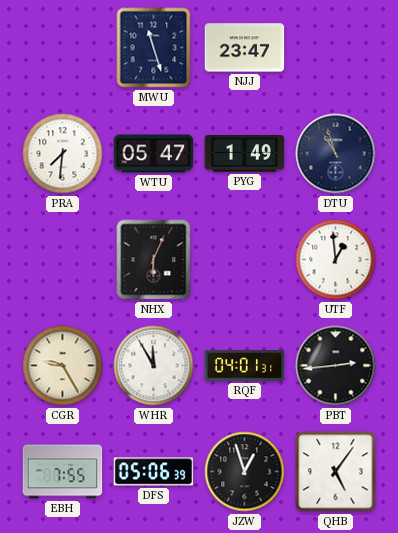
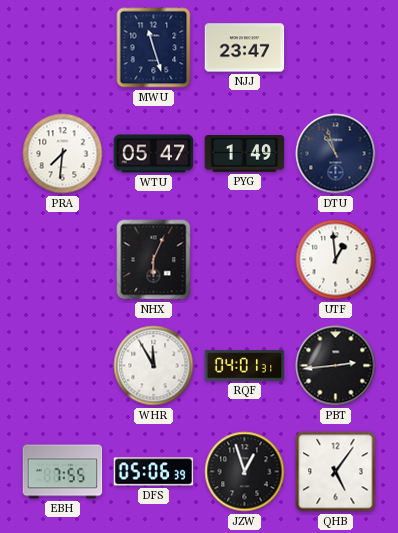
CGR: 9:25 -> none
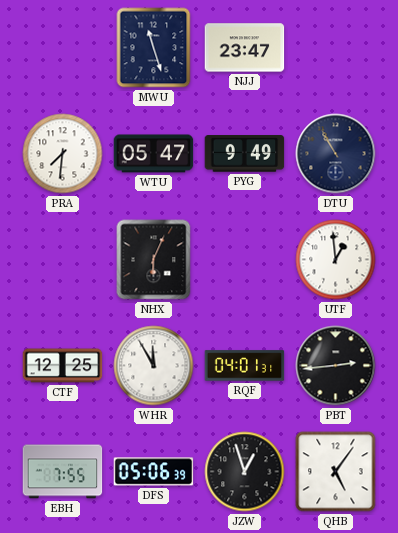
PYG: 1:49 -> 9:49
DTU: 10:57 -> 10:55
CTF: none -> 12:25
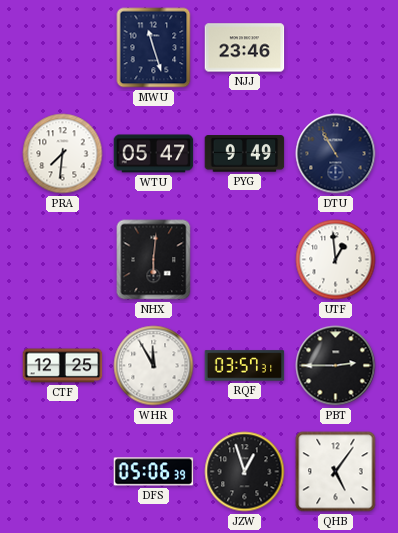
NJJ: 23:47 -> 23:46
NHX: 6:04 -> 6:01
RQF: 04:01 -> 03:57
PBT: 2:44 -> 2:45
EBH: 7:55 -> none
